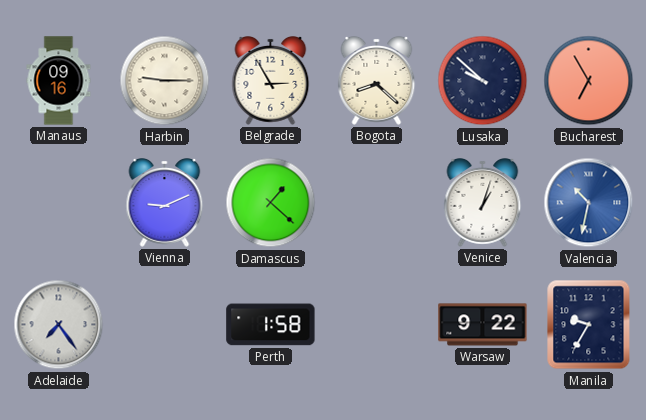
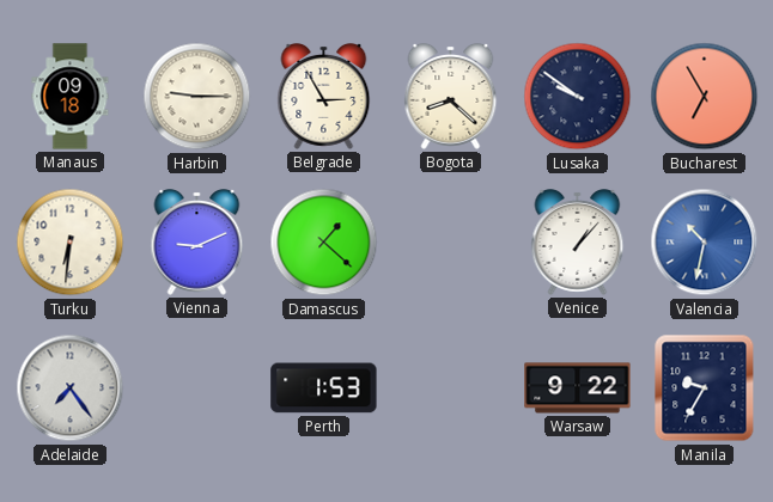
Manaus: 09:16 -> 09:18
Lusaka: 9:52 -> 9:51
Turku: none -> 6:31
Venice: 1:03 -> 1:07
Perth: 1:58 -> 1:53
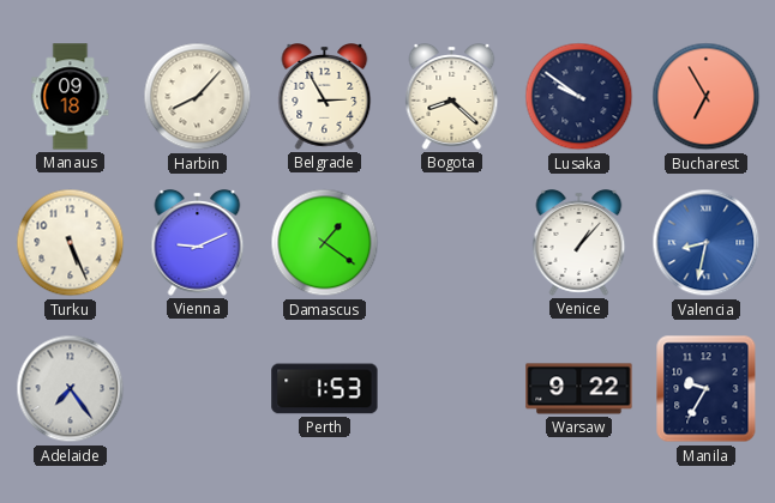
Harbin: 9:15 -> 8:07
Turku: 6:31 -> 5:26
Damascus: 1:22 -> 1:21
Valencia: 10:32 -> 8:32
